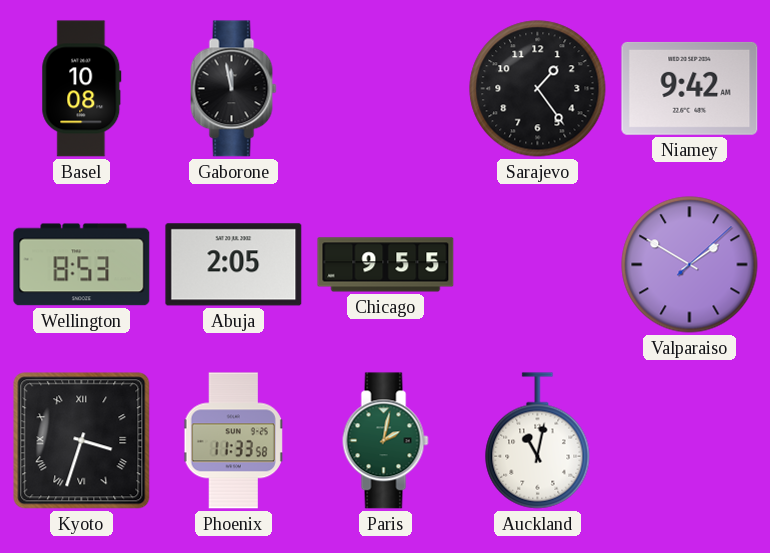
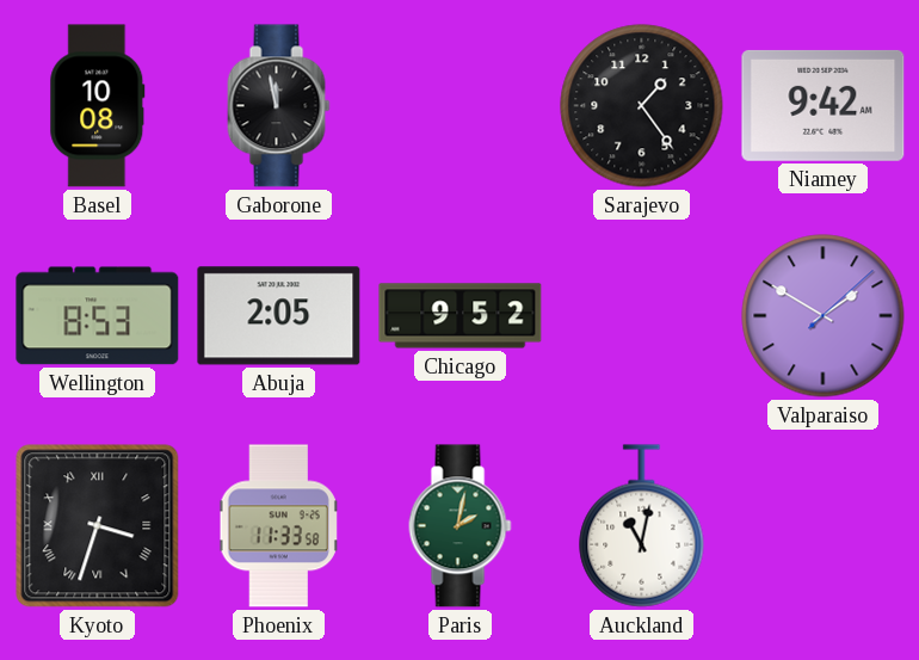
Chicago: 9:55 -> 9:52
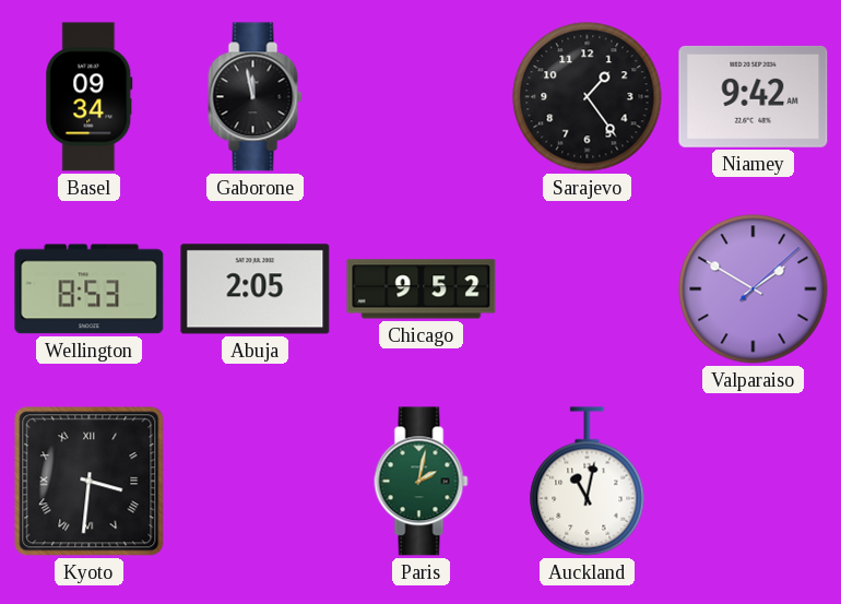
Basel: 10:08 -> 09:34
Kyoto: 3:33 -> 3:31
Phoenix: 11:33 -> none
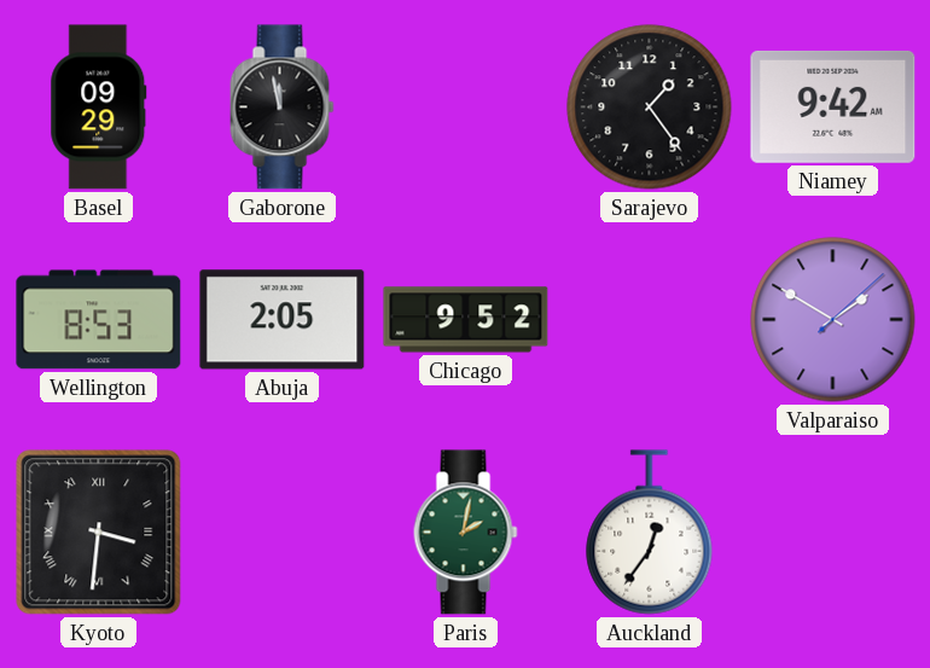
Basel: 09:34 -> 09:29
Auckland: 11:02 -> 12:36
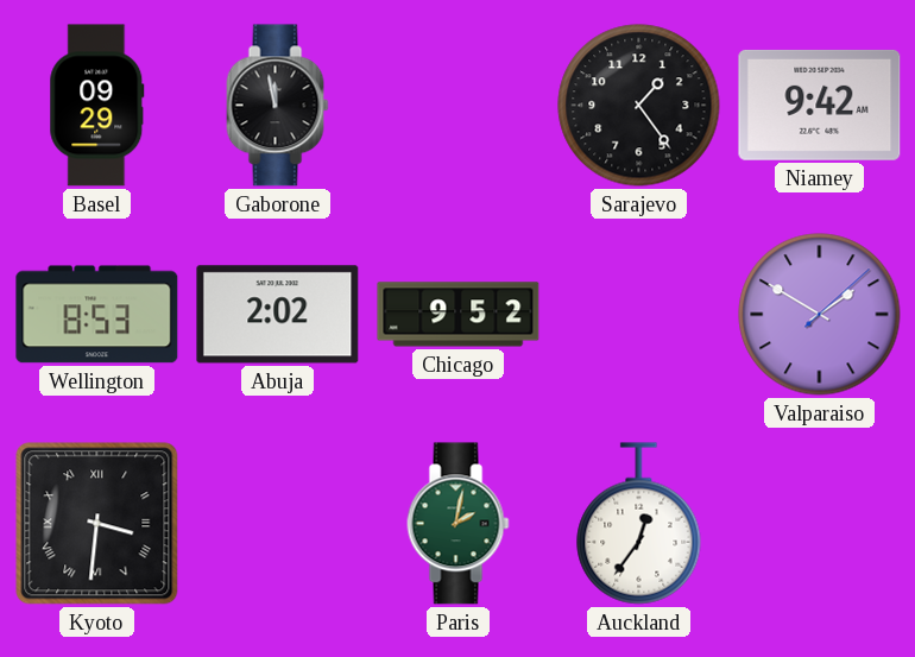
Abuja: 2:05 -> 2:02
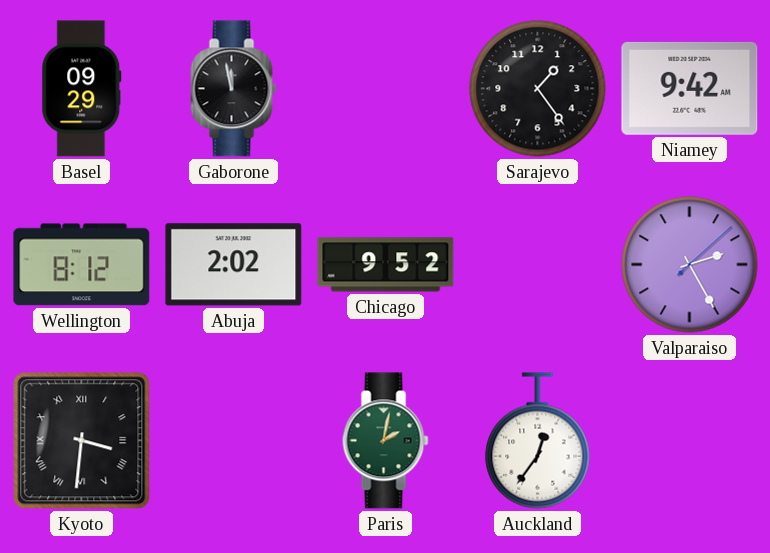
Wellington: 8:53 -> 8:12
Valparaiso: 1:50 -> 2:25
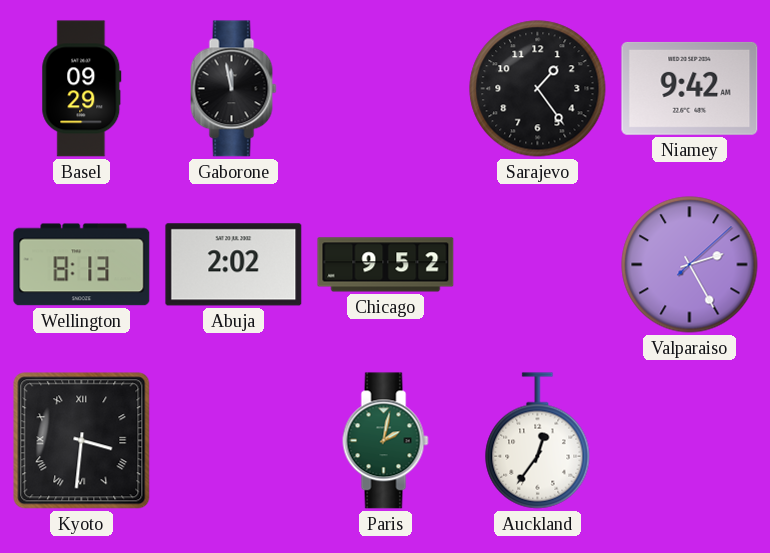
Wellington: 8:12 -> 8:13
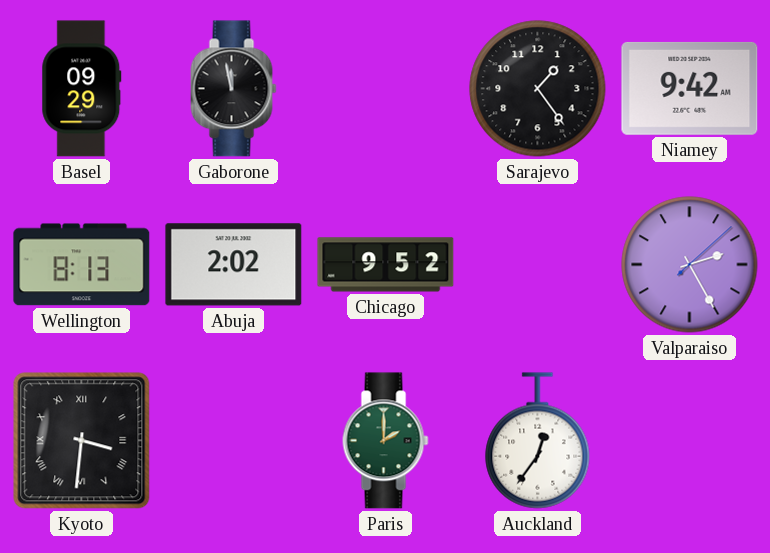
Paris: 2:02 -> 2:00
